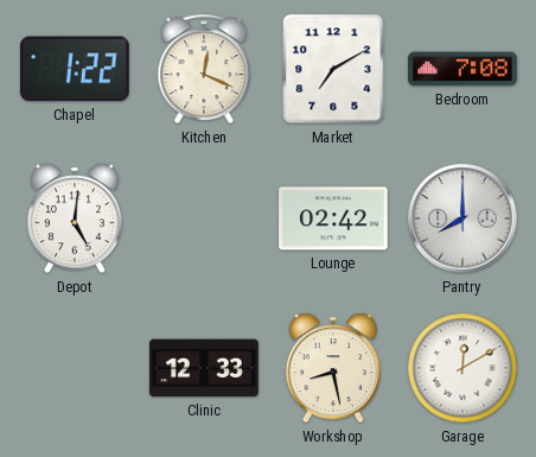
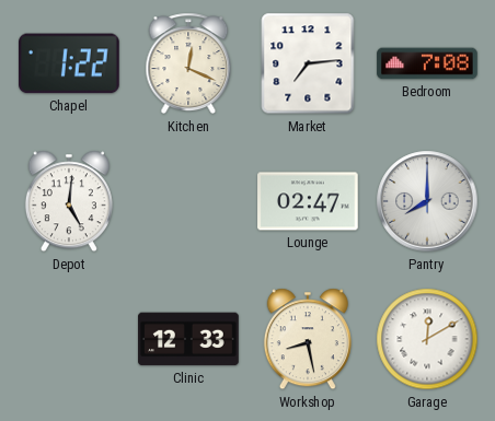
Market: 7:10 -> 7:14
Lounge: 02:42 -> 02:47
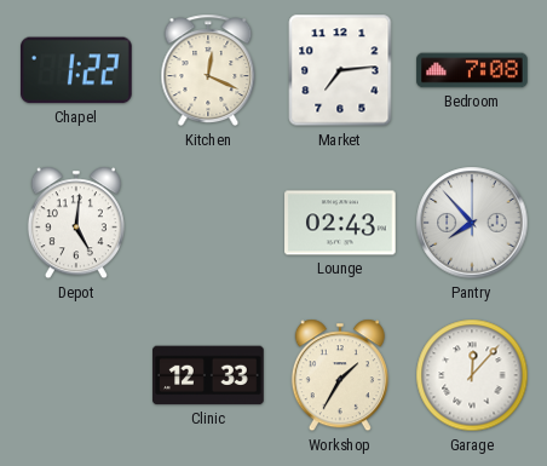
Lounge: 02:47 -> 02:43
Pantry: 8:00 -> 7:53
Workshop: 8:28 -> 1:35
Garage: 12:10 -> 12:07
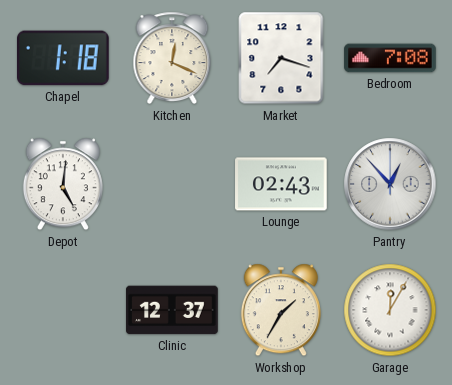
Chapel: 1:22 -> 1:18
Market: 7:14 -> 7:18
Pantry: 7:53 -> 12:53
Clinic: 12:33 -> 12:37
Garage: 12:07 -> 12:05
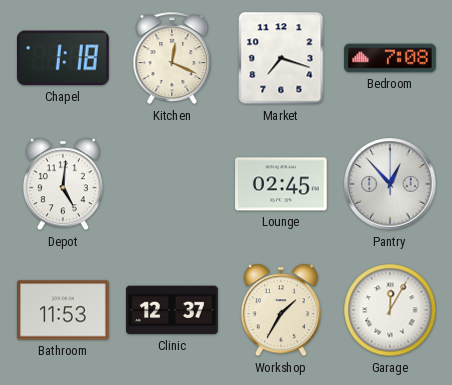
Lounge: 02:43 -> 02:45
Bathroom: none -> 11:53
